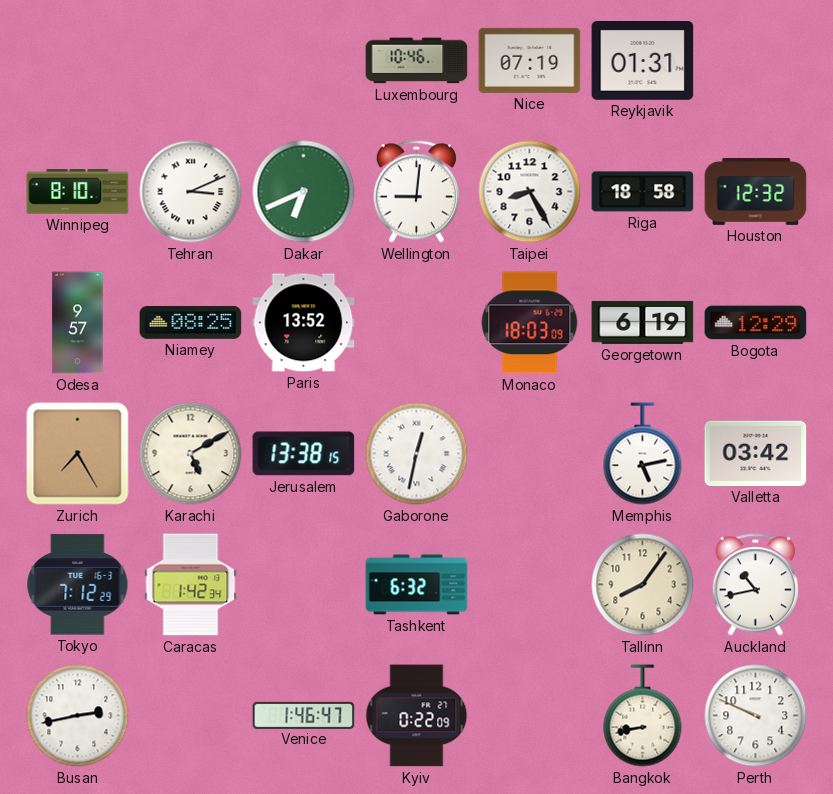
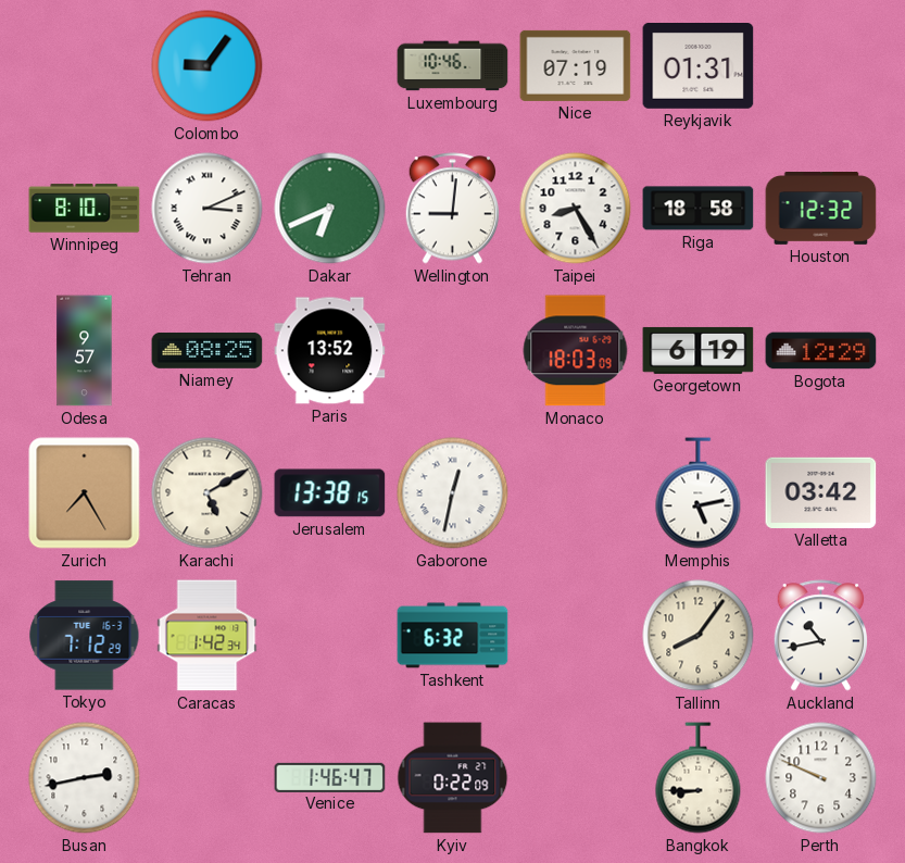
Colombo: none -> 9:06
Bangkok: 8:43 -> 8:45
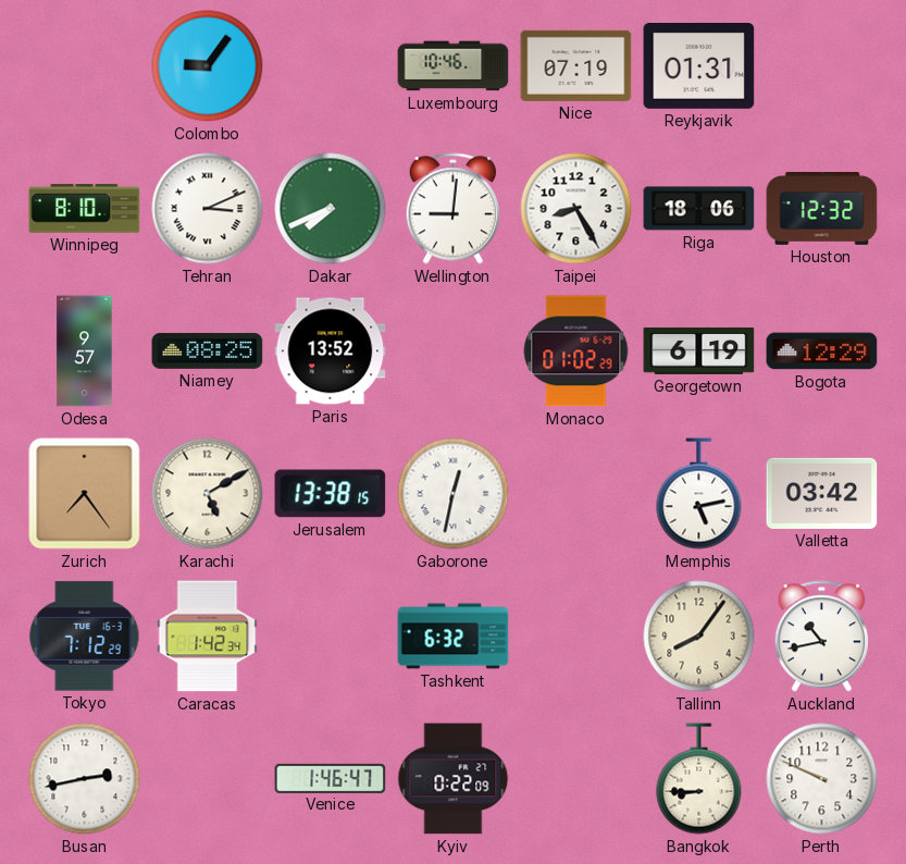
Dakar: 6:41 -> 7:41
Riga: 18:58 -> 18:06
Monaco: 18:03 -> 01:02
Zurich: 7:25 -> 7:24
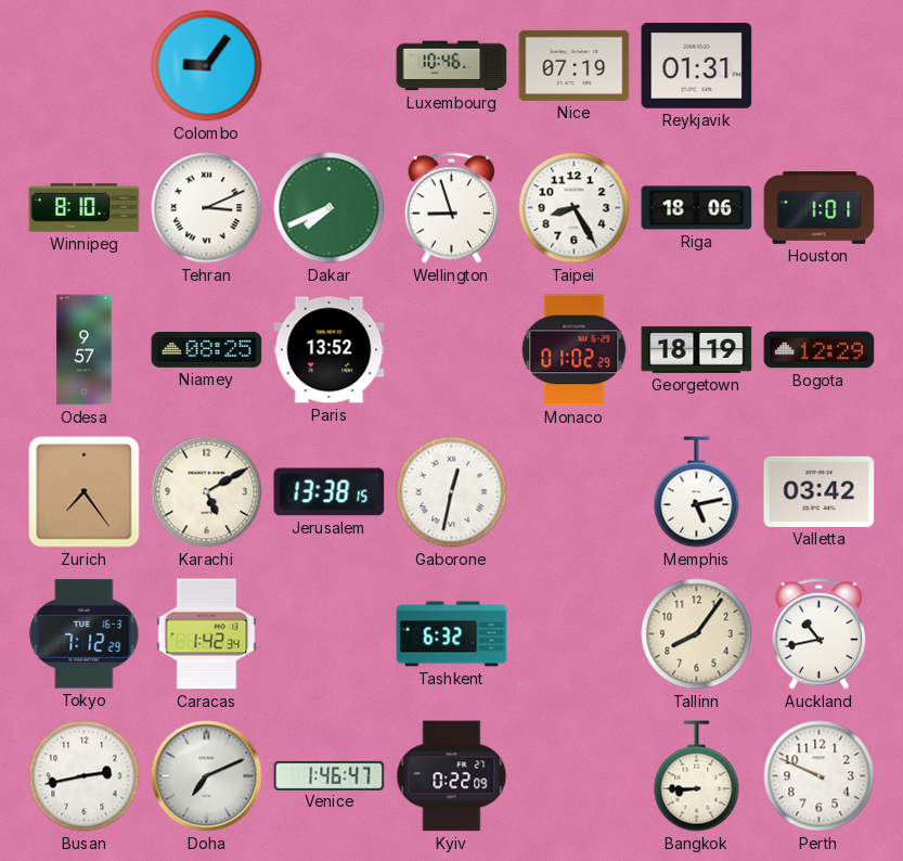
Wellington: 9:01 -> 8:57
Houston: 12:32 -> 1:01
Georgetown: 6:19 -> 18:19
Doha: none -> 7:11
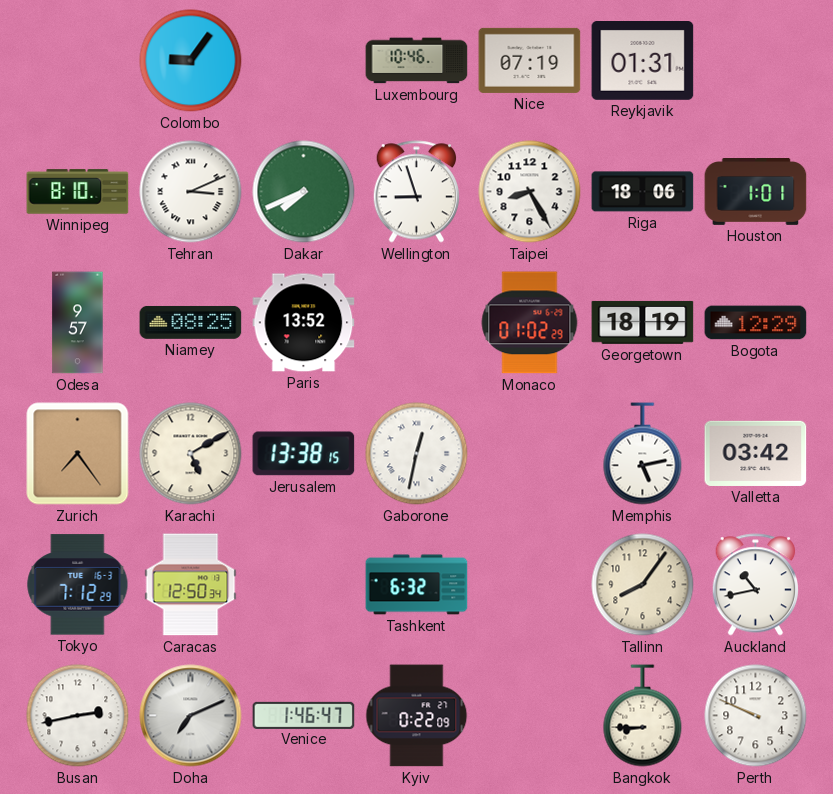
Caracas: 1:42 -> 12:50
